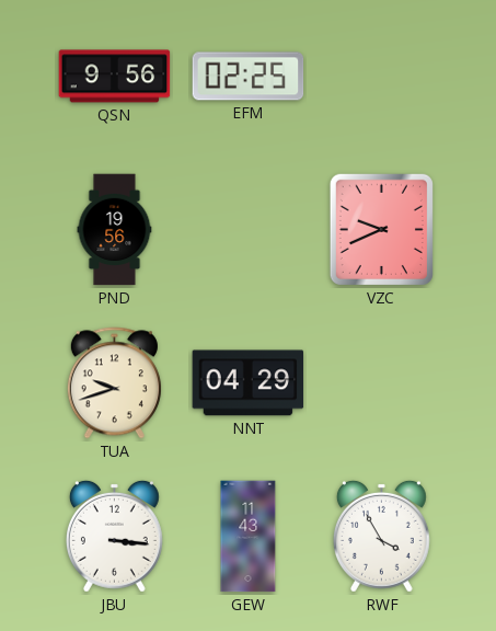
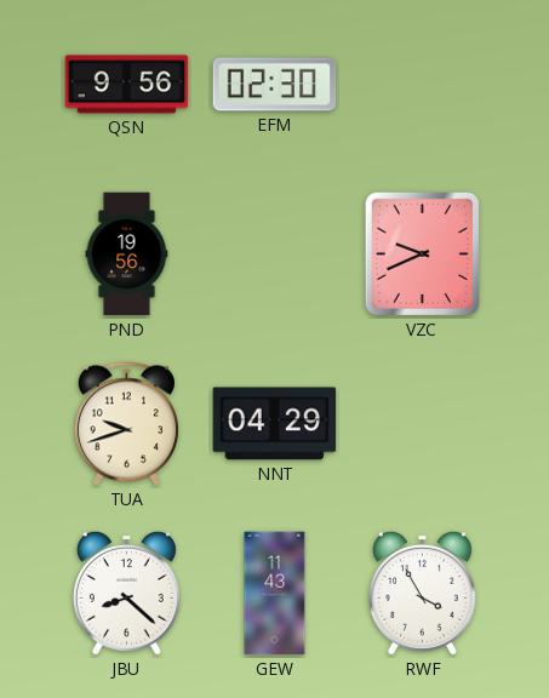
EFM: 02:25 -> 02:30
JBU: 3:16 -> 8:22
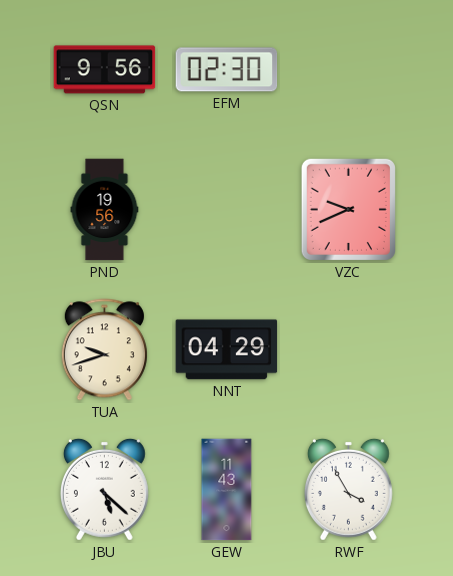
JBU: 8:22 -> 5:22
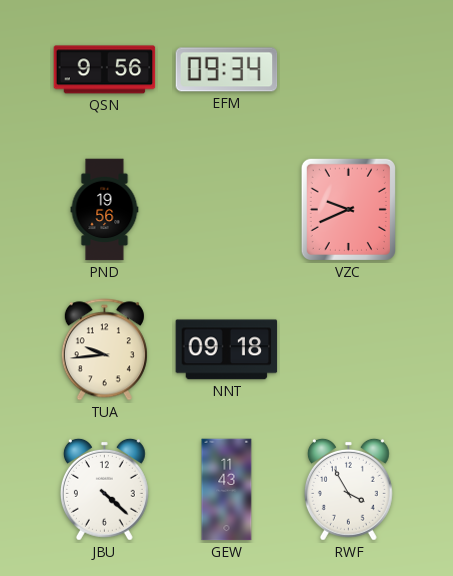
EFM: 02:30 -> 09:34
TUA: 9:42 -> 9:44
NNT: 04:29 -> 09:18
JBU: 5:22 -> 4:22
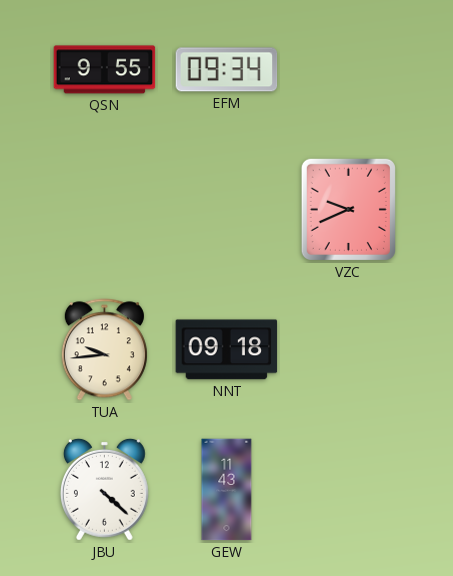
QSN: 9:56 -> 9:55
PND: 19:56 -> none
RWF: 3:55 -> none
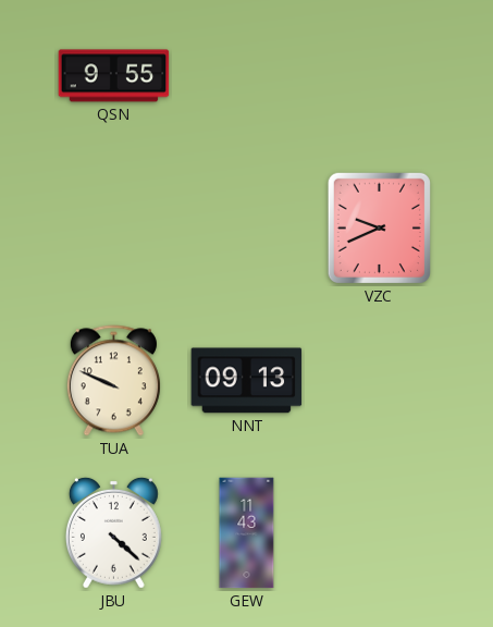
EFM: 09:34 -> none
TUA: 9:44 -> 9:49
NNT: 09:18 -> 09:13
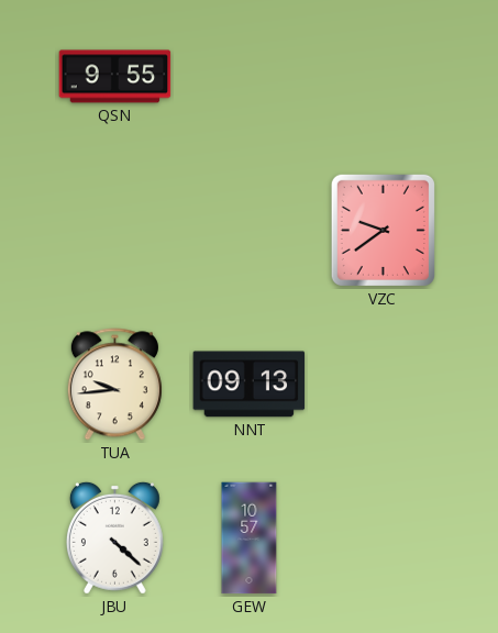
VZC: 9:41 -> 9:39
TUA: 9:49 -> 9:44
GEW: 11:43 -> 10:57
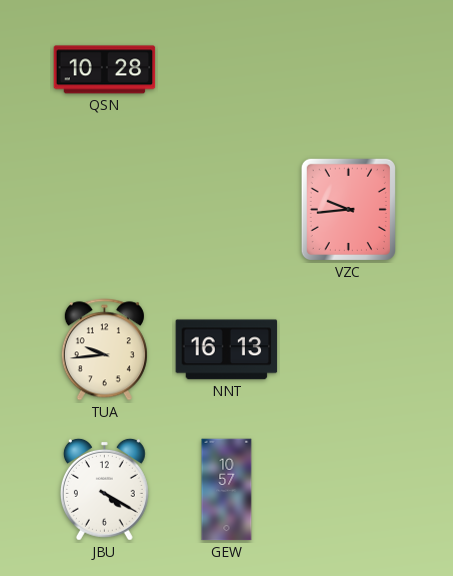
QSN: 9:55 -> 10:28
VZC: 9:39 -> 9:44
NNT: 09:13 -> 16:13
JBU: 4:22 -> 4:20
